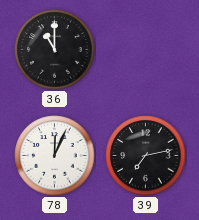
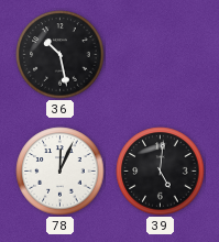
36: 11:00 -> 10:28
39: 7:13 -> 5:01
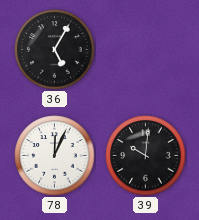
36: 10:28 -> 5:05
39: 5:01 -> 10:01
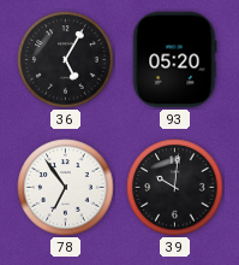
93: none -> 05:20
78: 12:04 -> 6:54
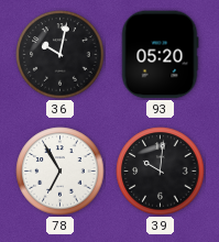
36: 5:05 -> 10:02
78: 6:54 -> 6:55
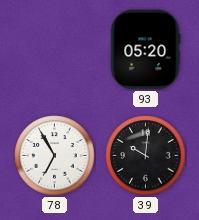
36: 10:02 -> none
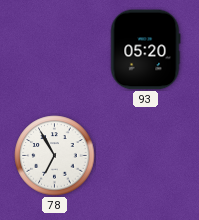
39: 10:01 -> none
